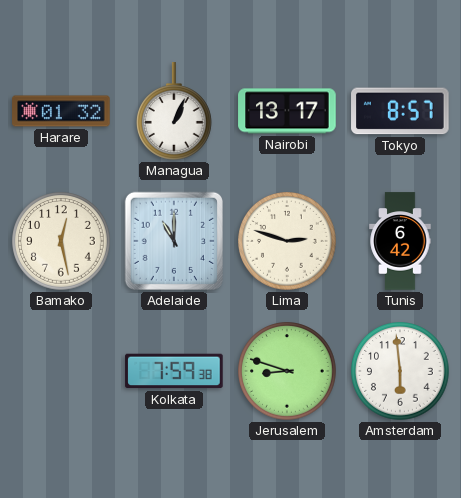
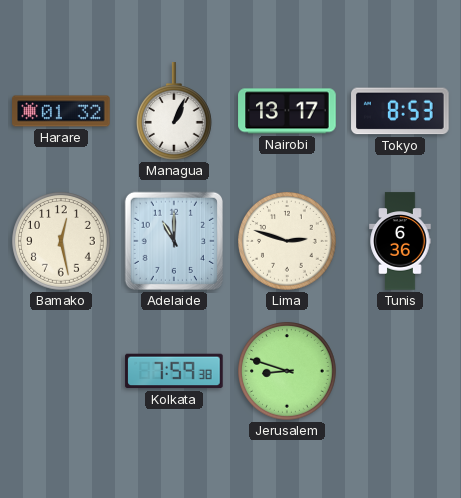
Tokyo: 8:57 -> 8:53
Tunis: 6:42 -> 6:36
Amsterdam: 5:59 -> none
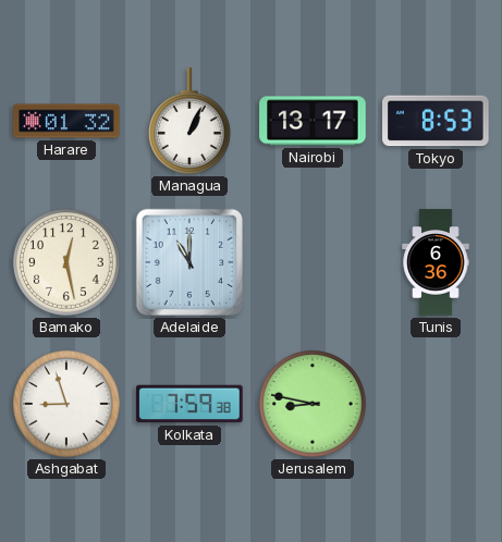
Lima: 2:48 -> none
Ashgabat: none -> 8:57
Jerusalem: 8:48 -> 8:47
